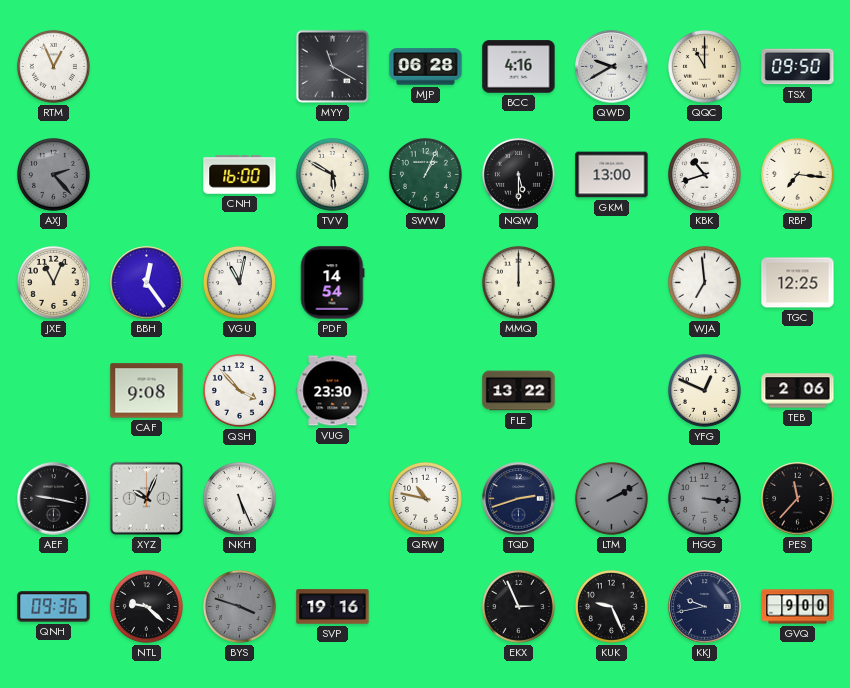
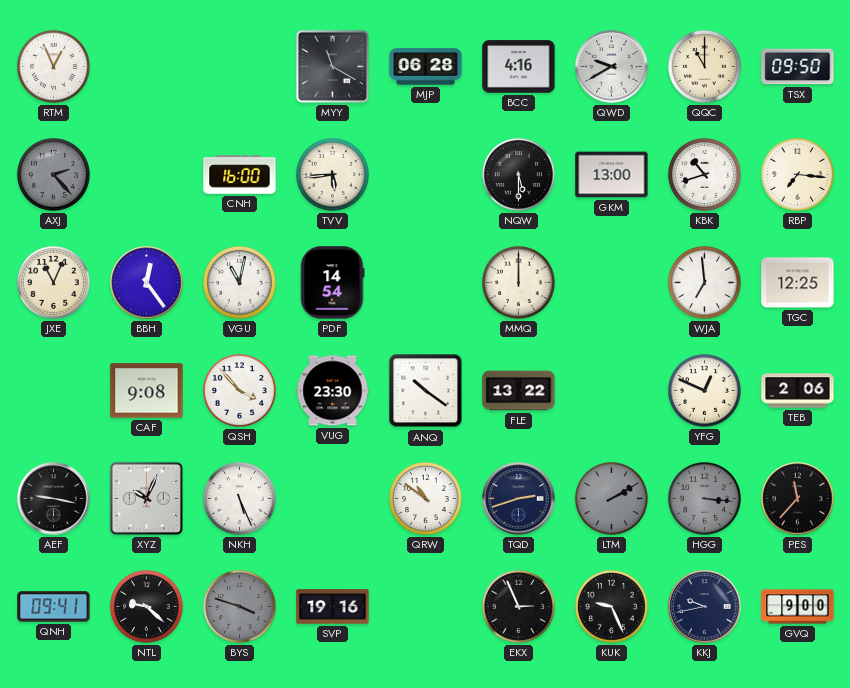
TVV: 5:50 -> 5:44
SWW: 1:04 -> none
ANQ: none -> 10:21
QRW: 10:47 -> 10:51
QNH: 09:36 -> 09:41
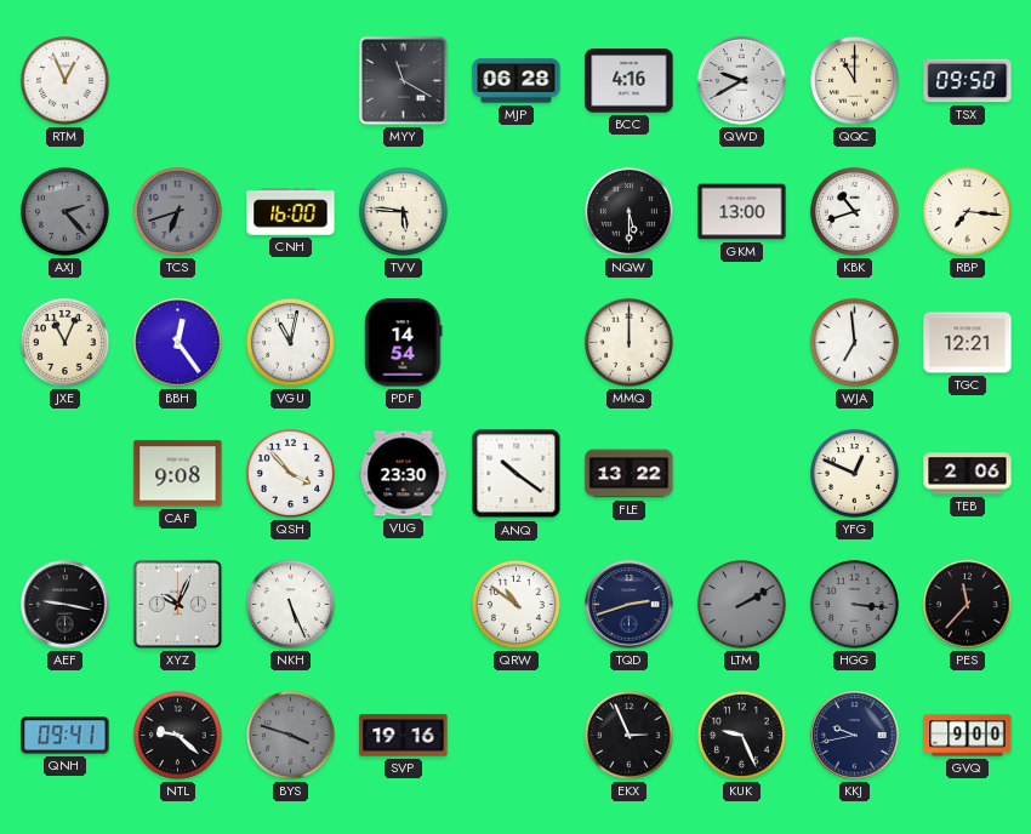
TCS: none -> 6:42
TVV: 5:44 -> 5:46
TGC: 12:25 -> 12:21
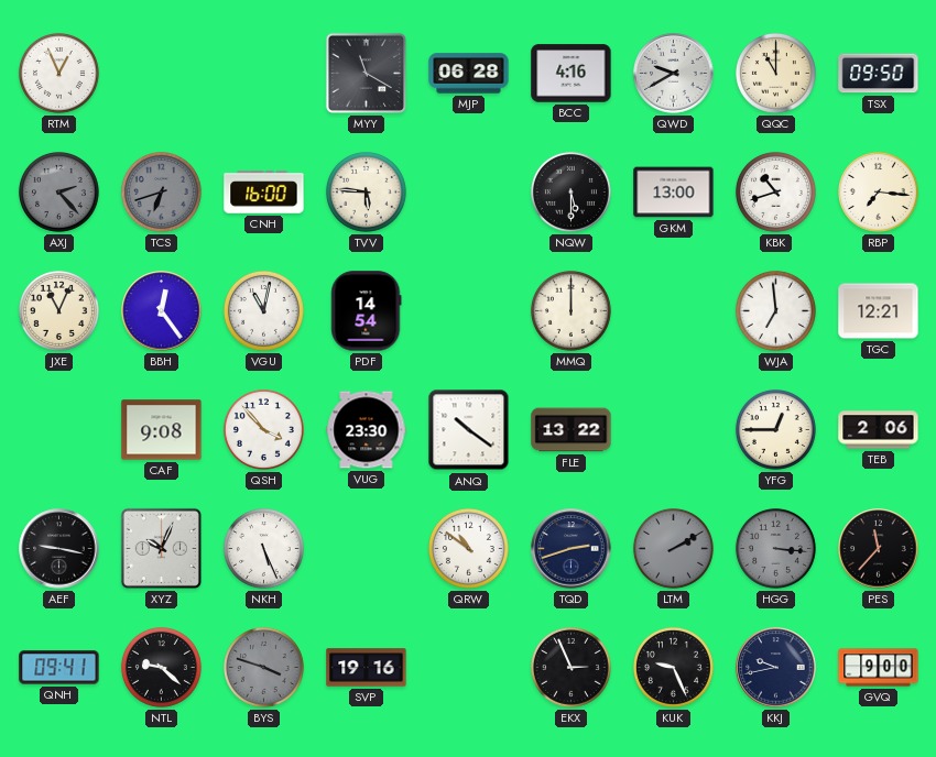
YFG: 12:49 -> 12:45
